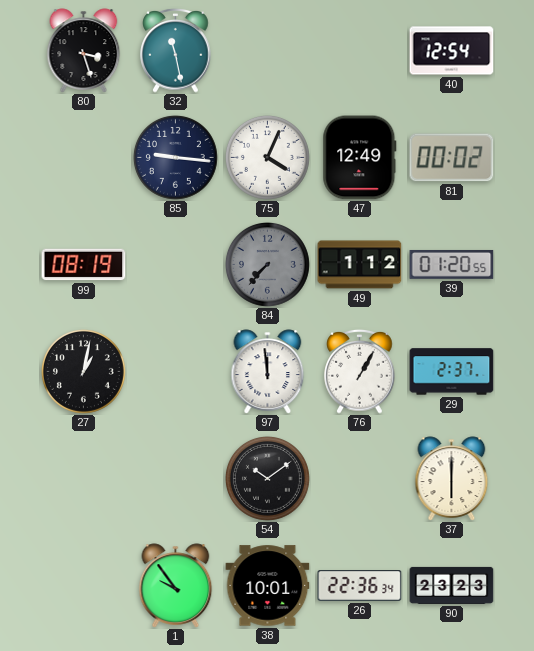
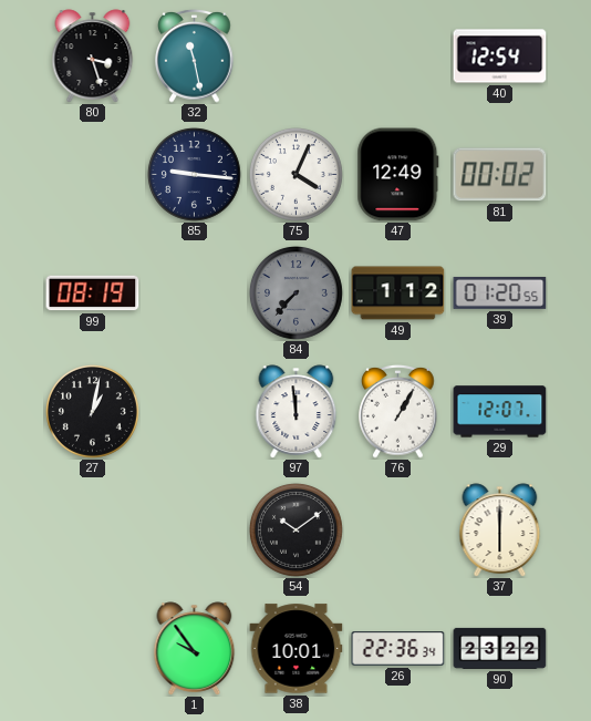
29: 2:37 -> 12:07
90: 23:23 -> 23:22
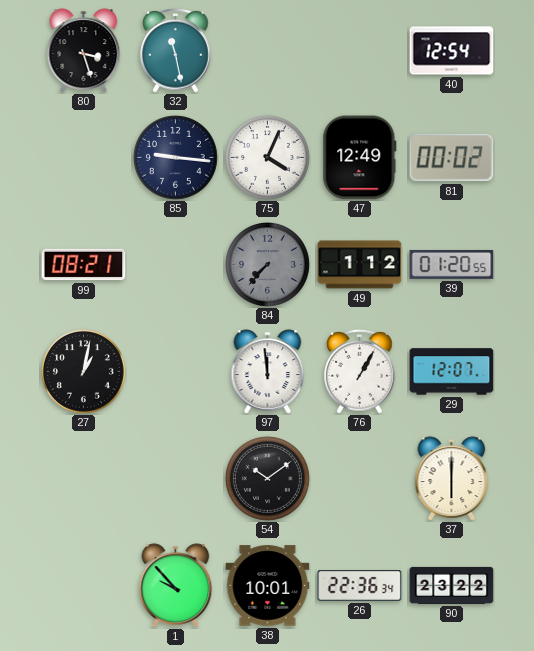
99: 08:19 -> 08:21
1: 9:54 -> 9:53
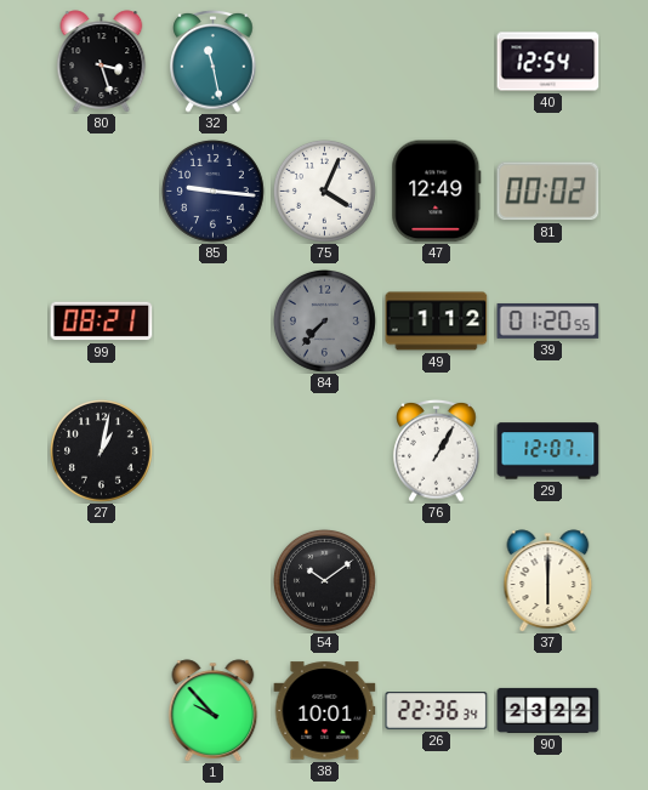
97: 11:59 -> none
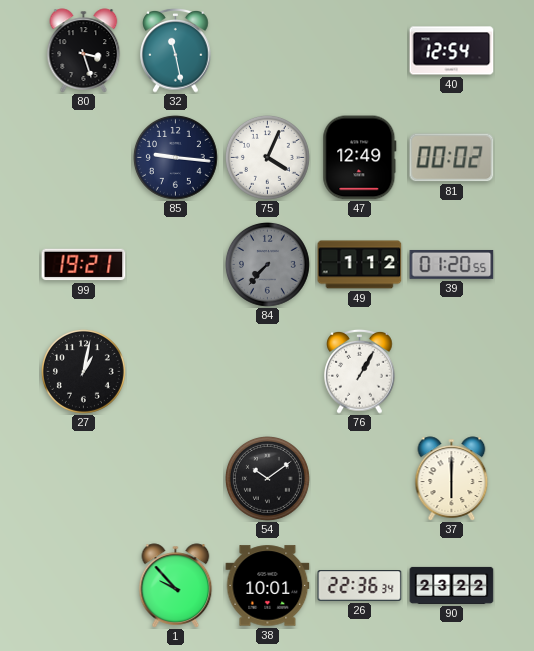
99: 08:21 -> 19:21
29: 12:07 -> none
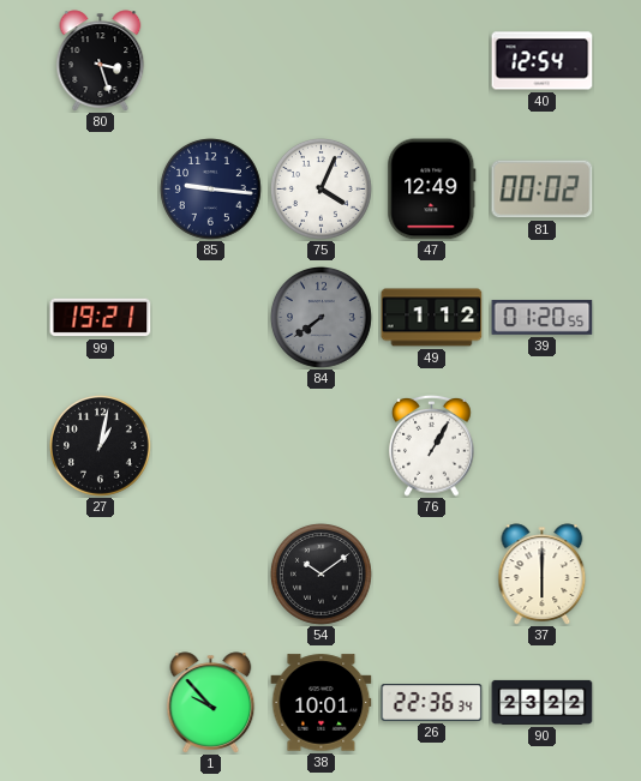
32: 11:28 -> none
84: 7:37 -> 7:39
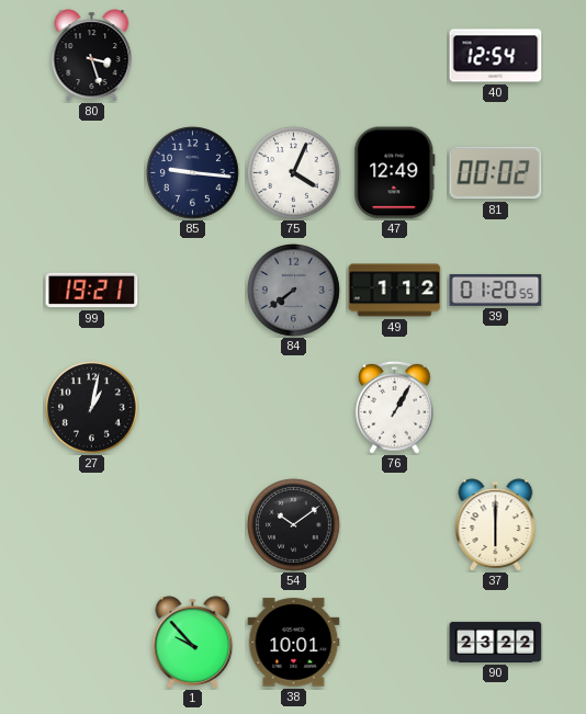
26: 22:36 -> none
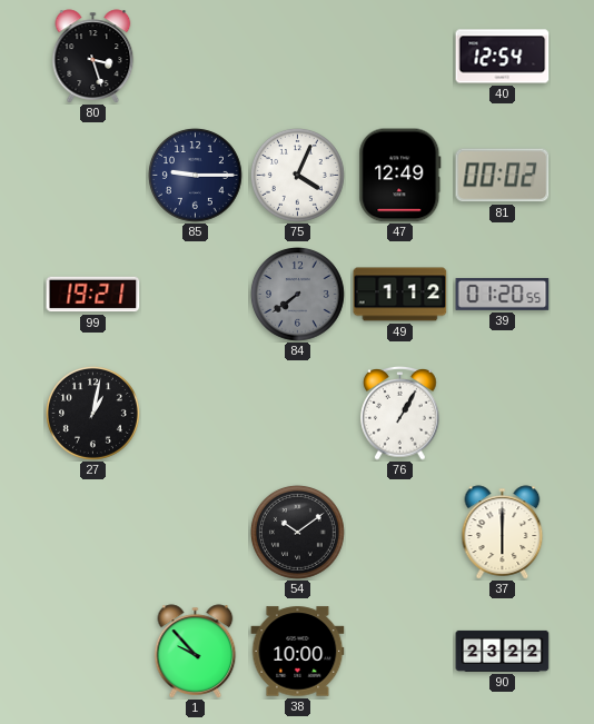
85: 9:16 -> 9:15
38: 10:01 -> 10:00
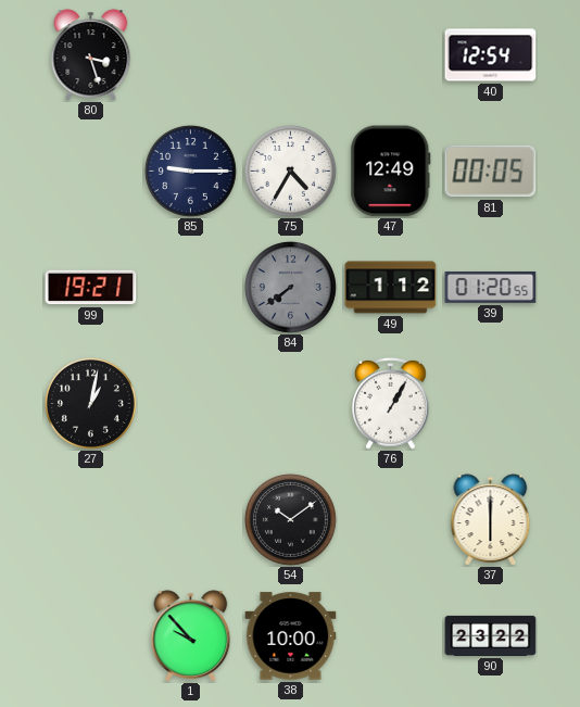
75: 4:04 -> 4:35
81: 00:02 -> 00:05
